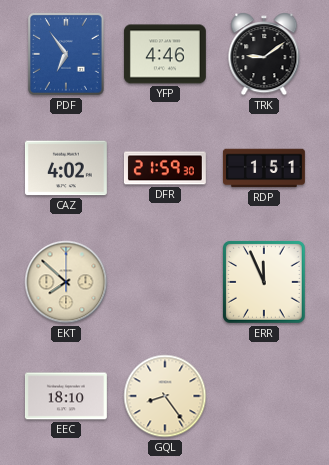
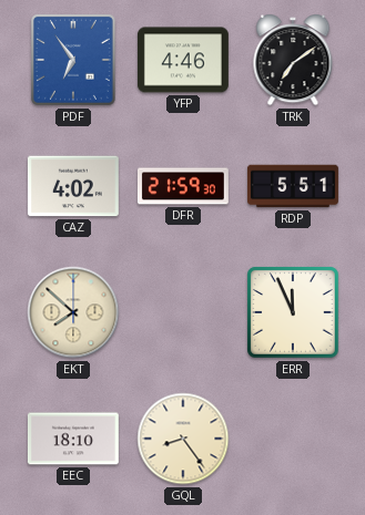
TRK: 9:09 -> 7:09
RDP: 1:51 -> 5:51
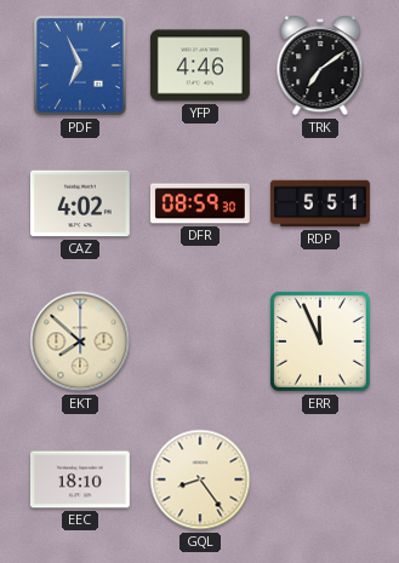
PDF: 6:54 -> 6:56
DFR: 21:59 -> 08:59
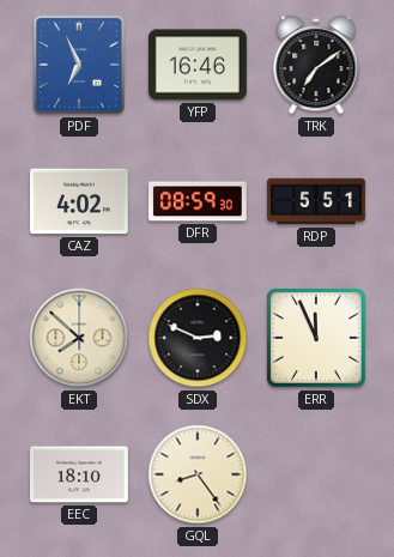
YFP: 4:46 -> 16:46
SDX: none -> 2:49
